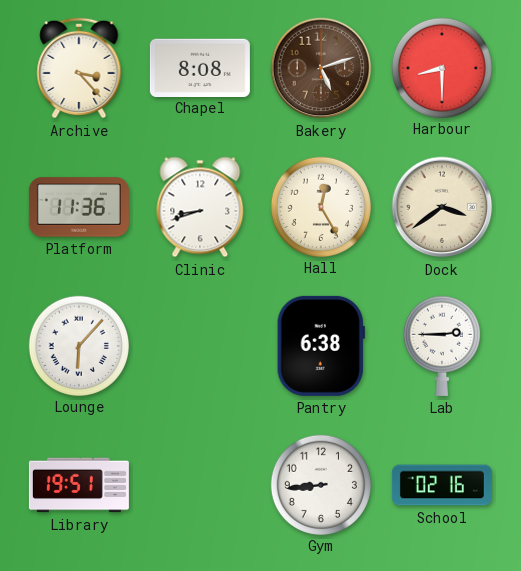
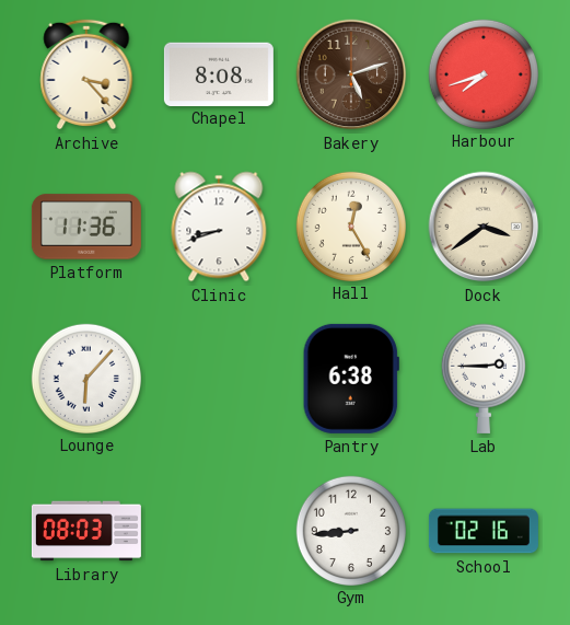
Harbour: 8:30 -> 7:42
Library: 19:51 -> 08:03
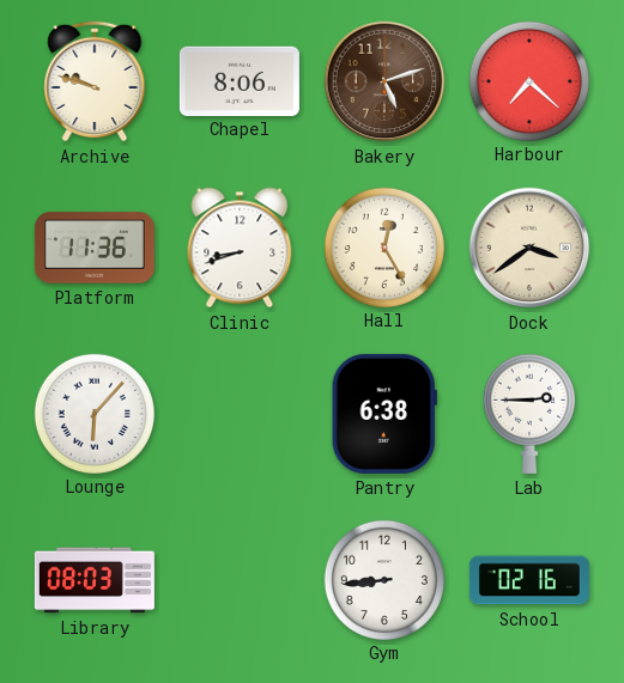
Archive: 3:23 -> 9:48
Chapel: 8:08 -> 8:06
Harbour: 7:42 -> 7:22
